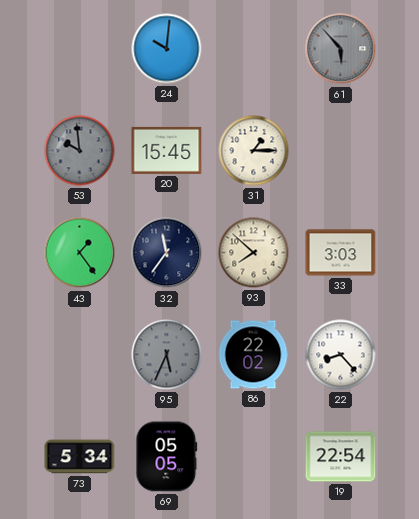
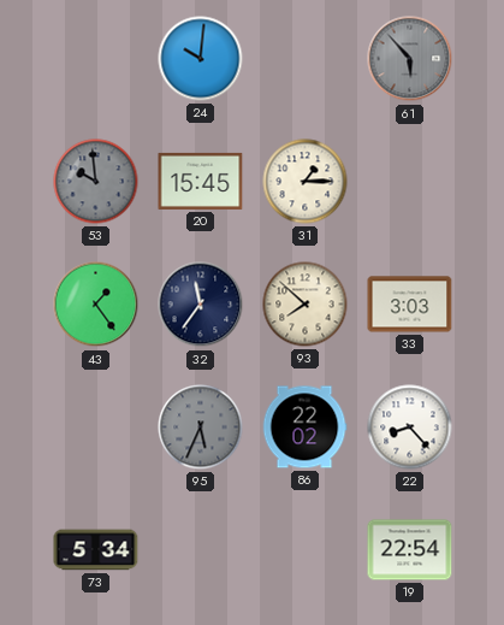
69: 05:05 -> none
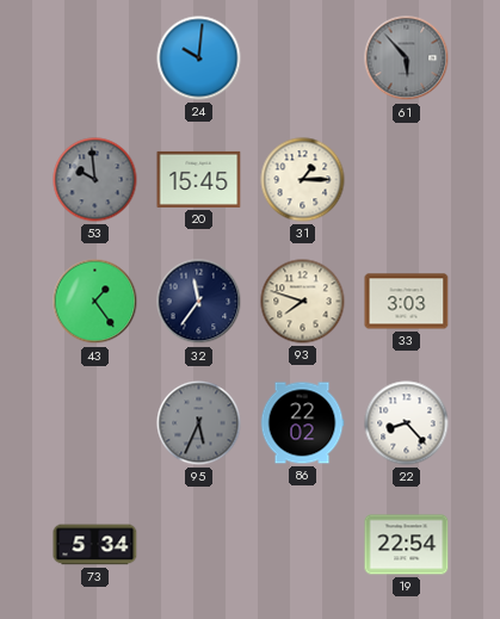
93: 7:52 -> 7:48
